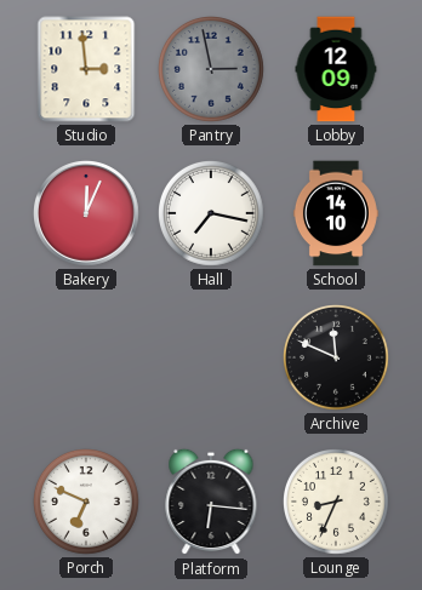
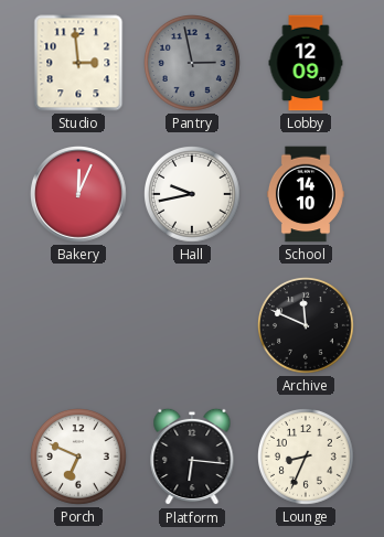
Hall: 7:17 -> 9:43
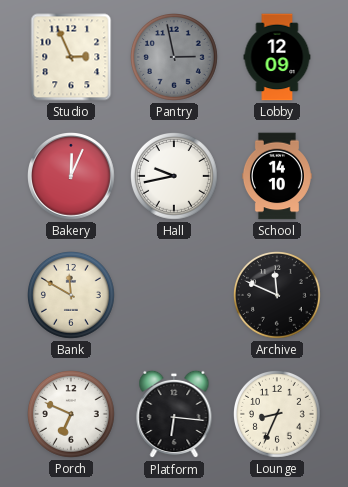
Studio: 2:59 -> 2:56
Bank: none -> 11:50
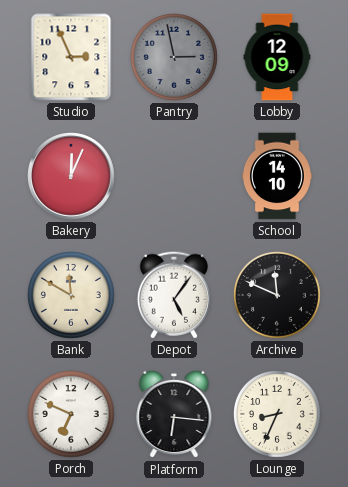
Hall: 9:43 -> none
Depot: none -> 5:06
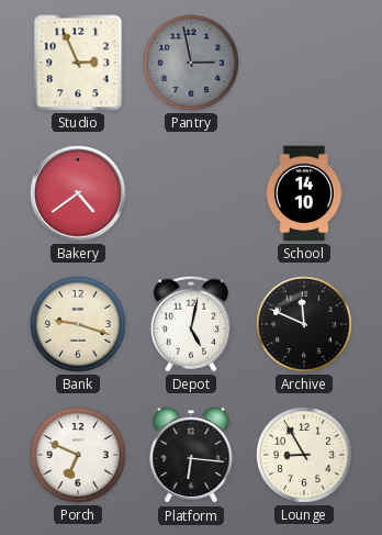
Lobby: 12:09 -> none
Bakery: 12:04 -> 4:39
Bank: 11:50 -> 9:18
Depot: 5:06 -> 5:02
Lounge: 8:34 -> 8:55
